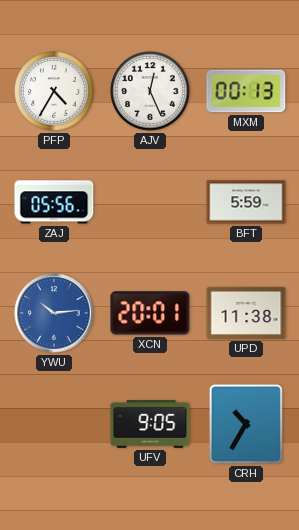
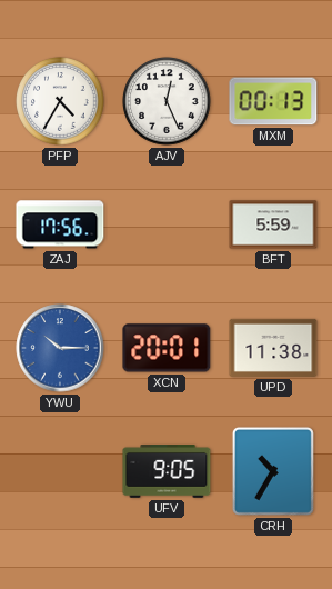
ZAJ: 05:56 -> 17:56
YWU: 10:14 -> 10:15
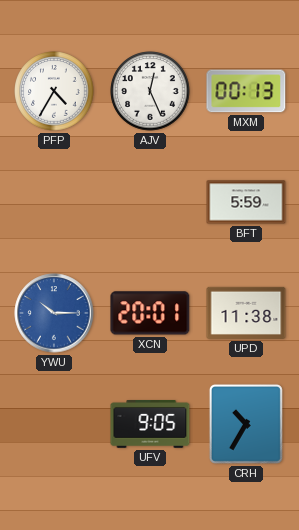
ZAJ: 17:56 -> none
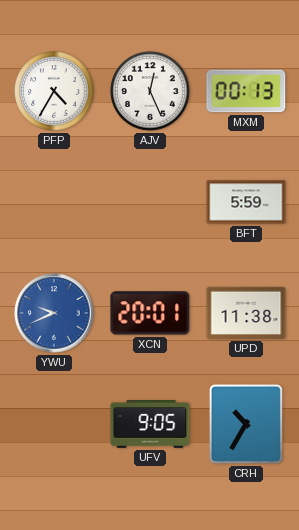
YWU: 10:15 -> 9:41
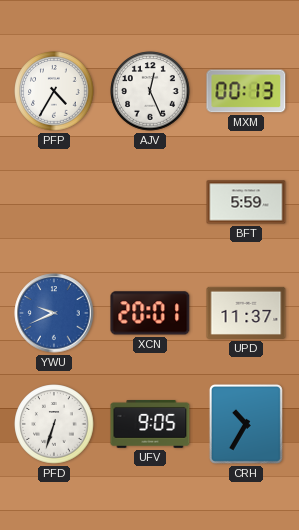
UPD: 11:38 -> 11:37
PFD: none -> 6:33
